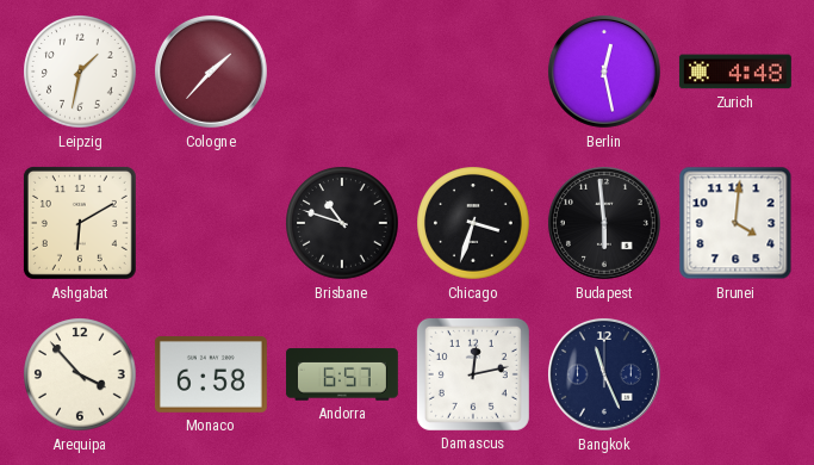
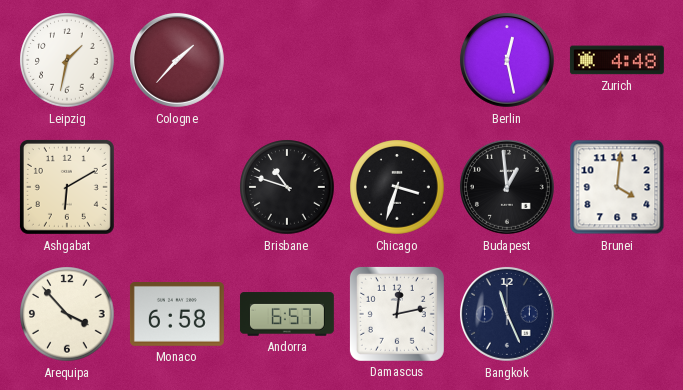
Budapest: 5:59 -> 12:59
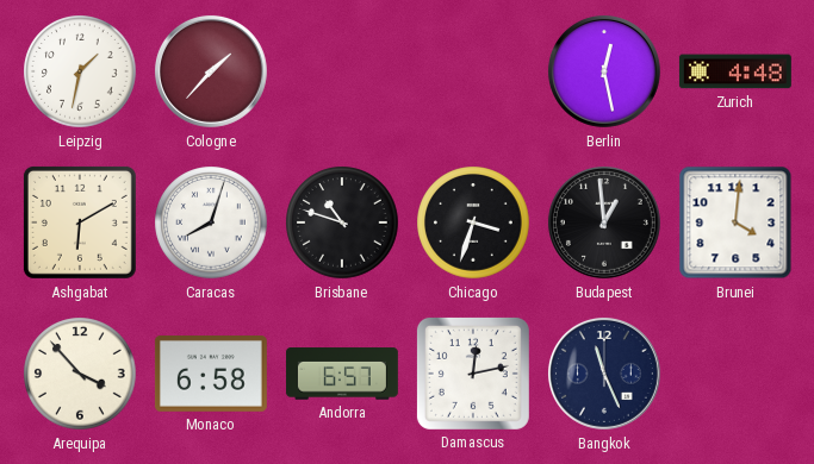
Caracas: none -> 8:03
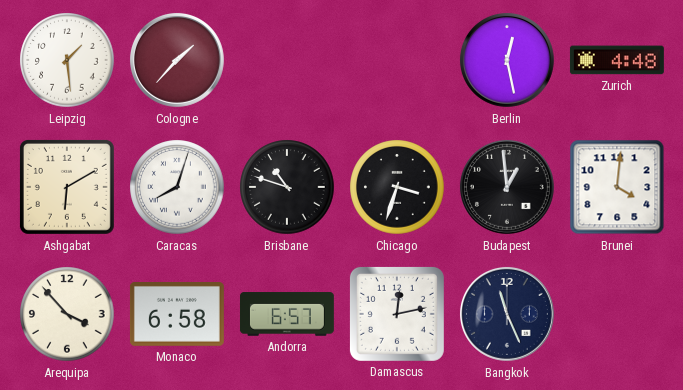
Leipzig: 1:32 -> 1:29
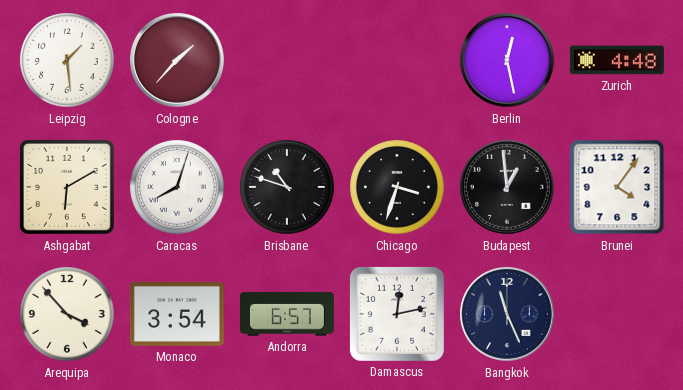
Brunei: 4:01 -> 4:06
Monaco: 6:58 -> 3:54
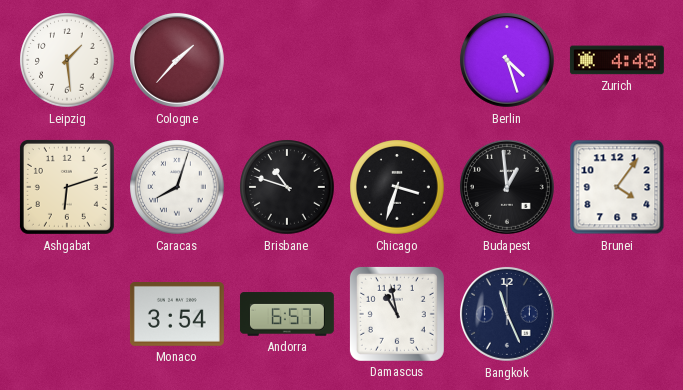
Berlin: 12:28 -> 4:27
Ashgabat: 6:10 -> 6:12
Arequipa: 3:53 -> none
Damascus: 12:13 -> 10:58
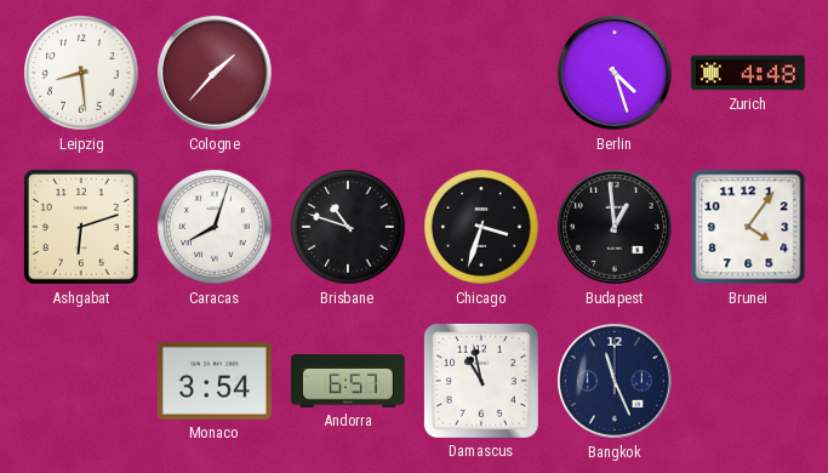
Leipzig: 1:29 -> 8:29
